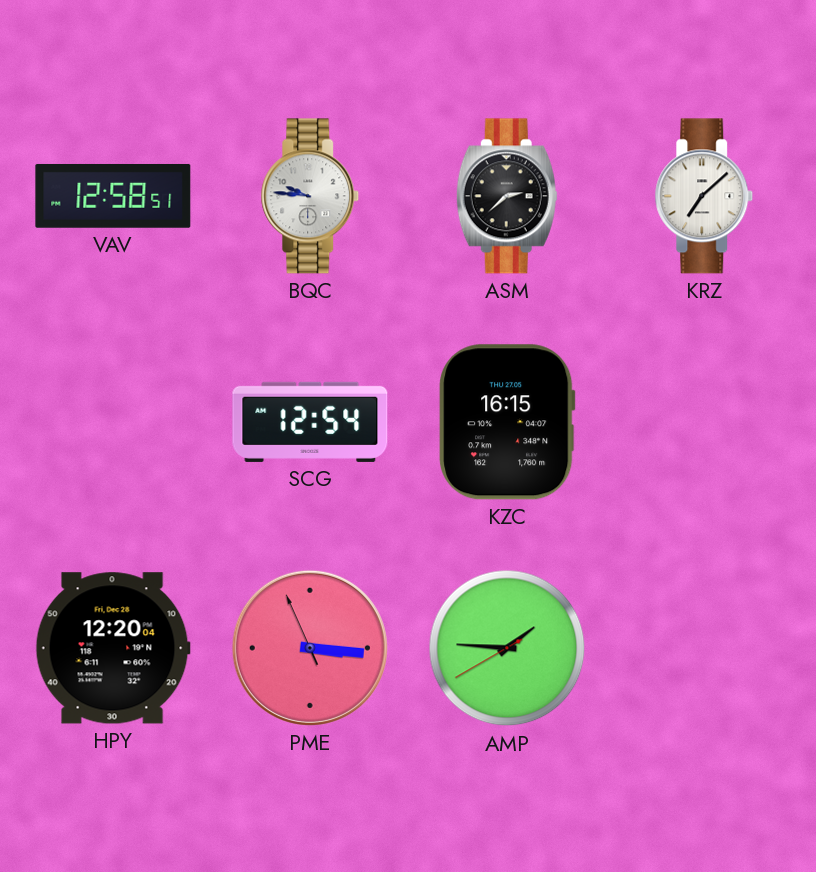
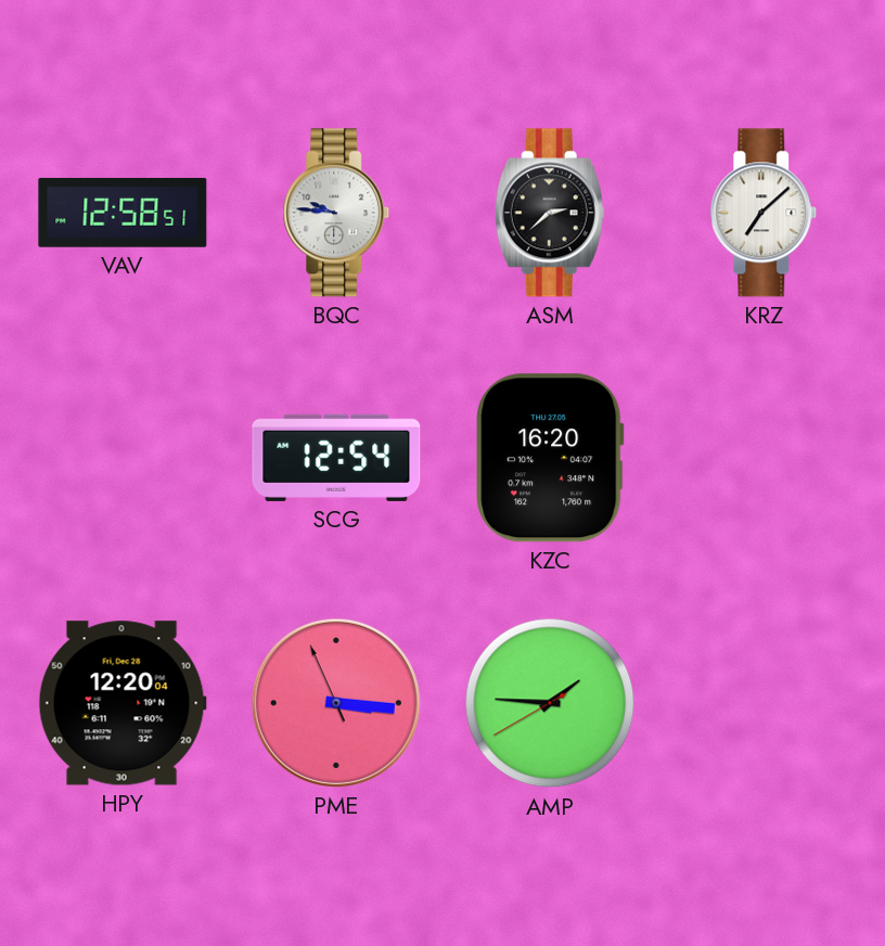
KZC: 16:15 -> 16:20
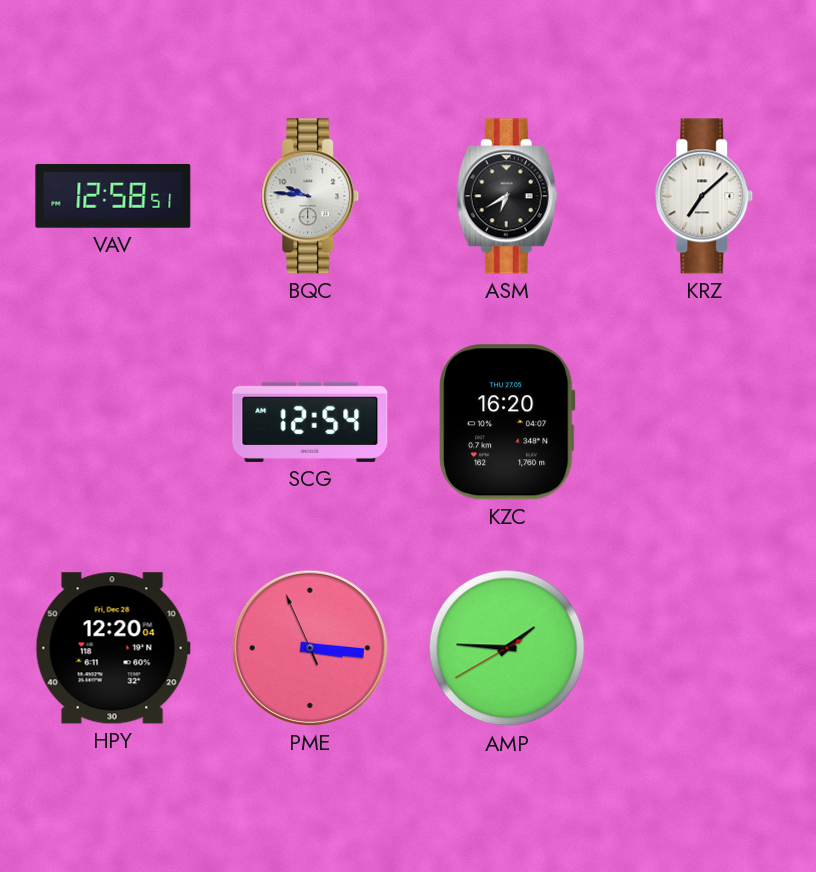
ASM: 2:38 -> 6:40
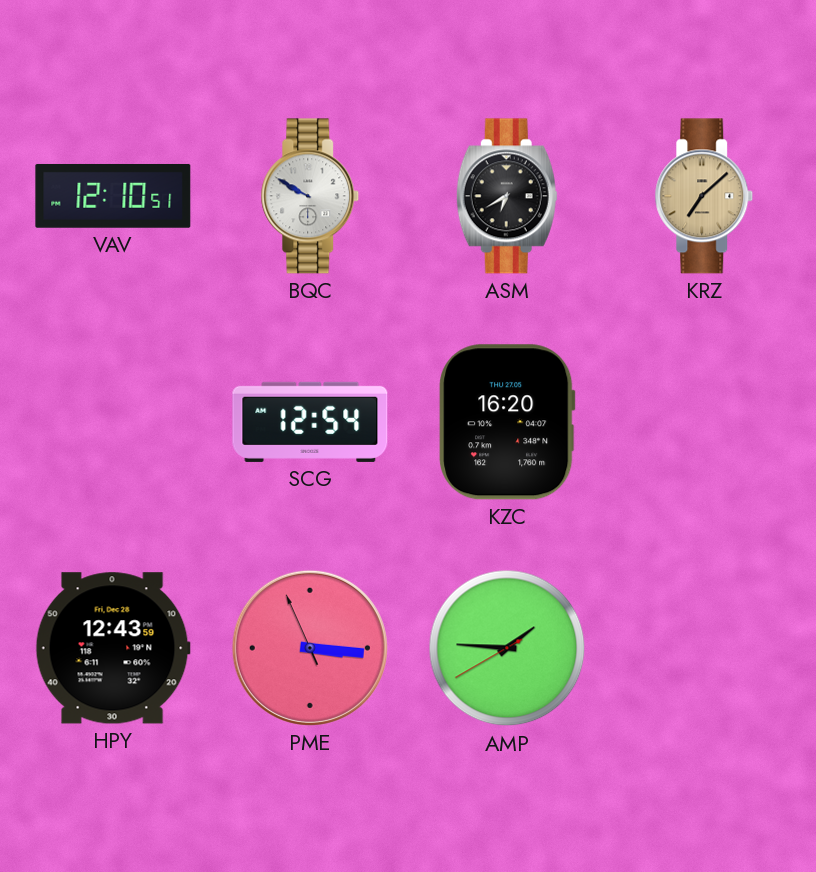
VAV: 12:58 -> 12:10
BQC: 9:46 -> 9:50
KRZ dial: white -> champagne
HPY: 12:20 -> 12:43
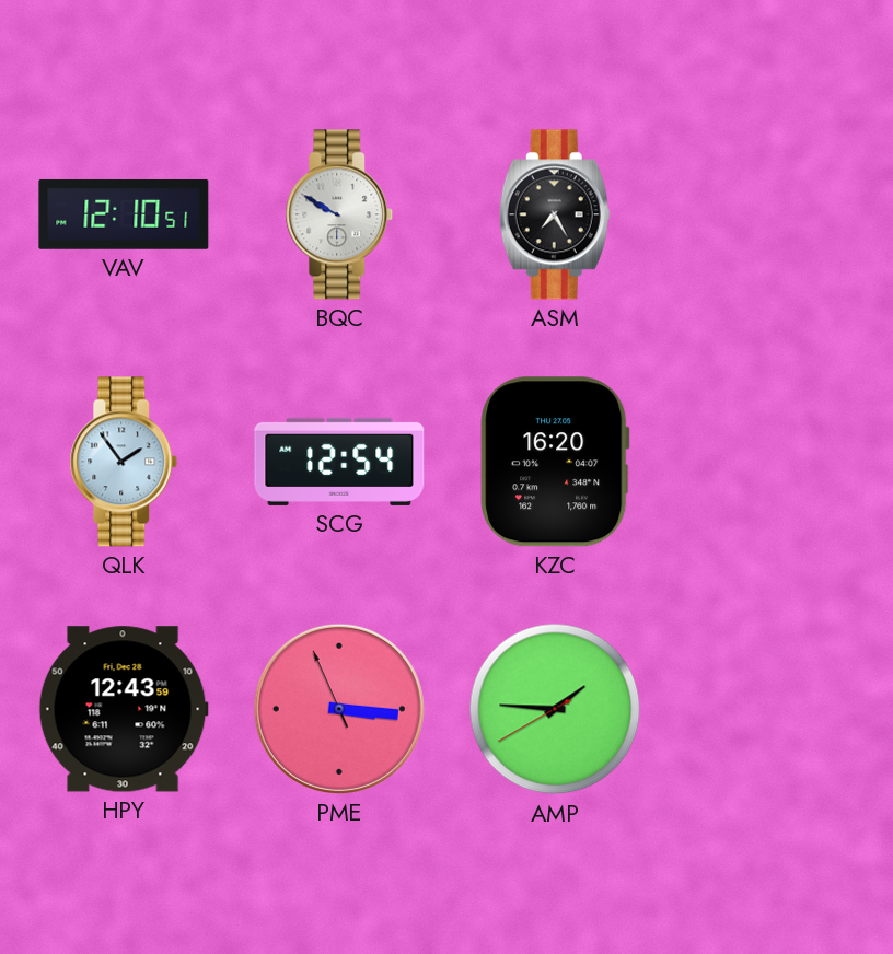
ASM: 6:40 -> 7:25
KRZ: 7:08 -> none
QLK: none -> 1:54
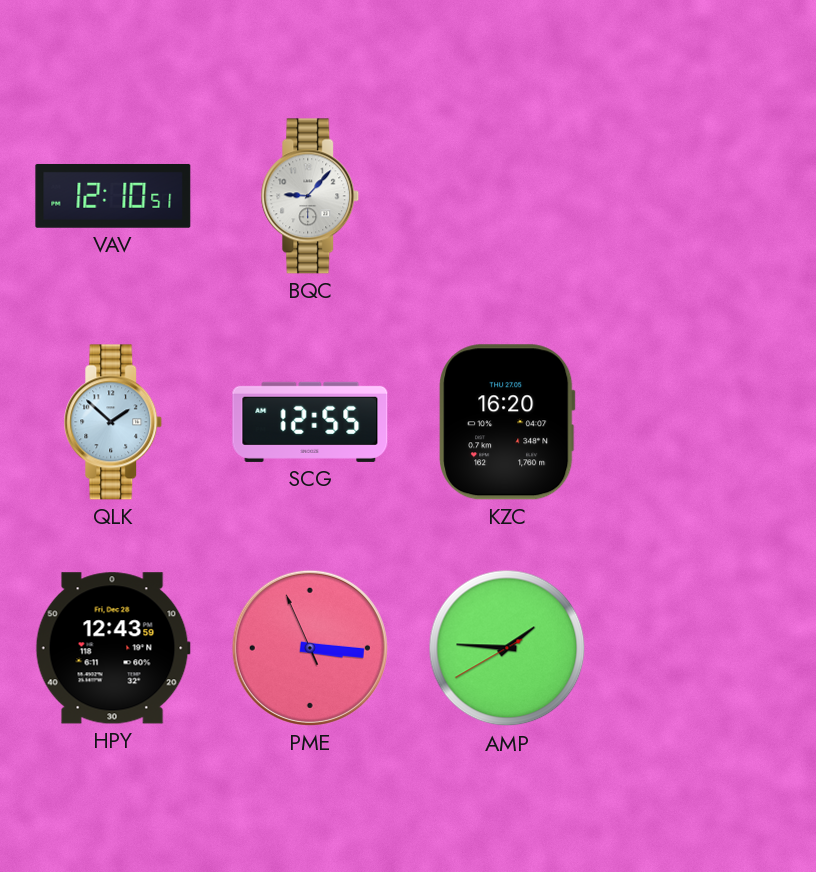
BQC: 9:50 -> 9:07
ASM: 7:25 -> none
QLK: 1:54 -> 1:52
SCG: 12:54 -> 12:55
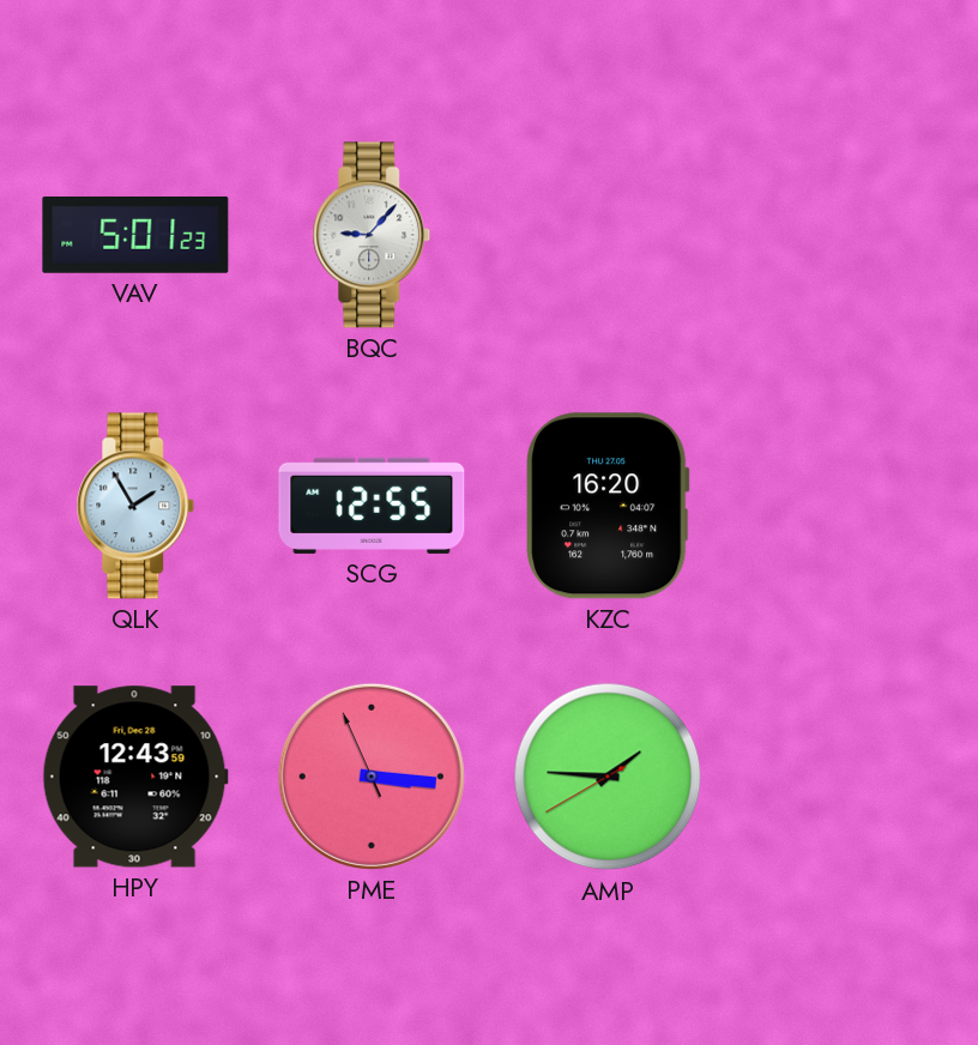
VAV: 12:10 -> 5:01
QLK: 1:52 -> 1:55
